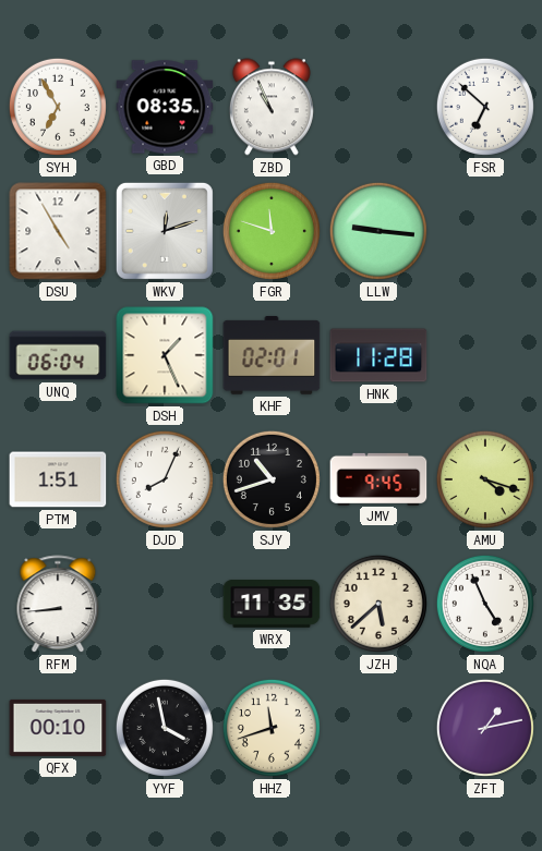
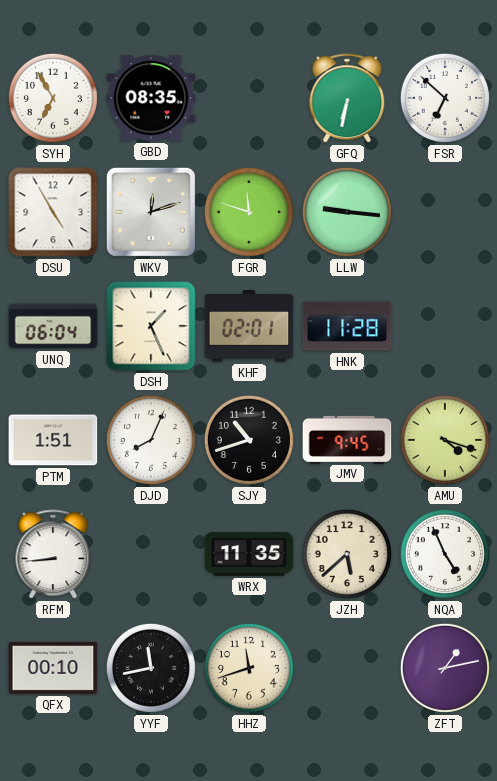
ZBD: 10:56 -> none
GFQ: none -> 6:32
YYF: 3:58 -> 11:43
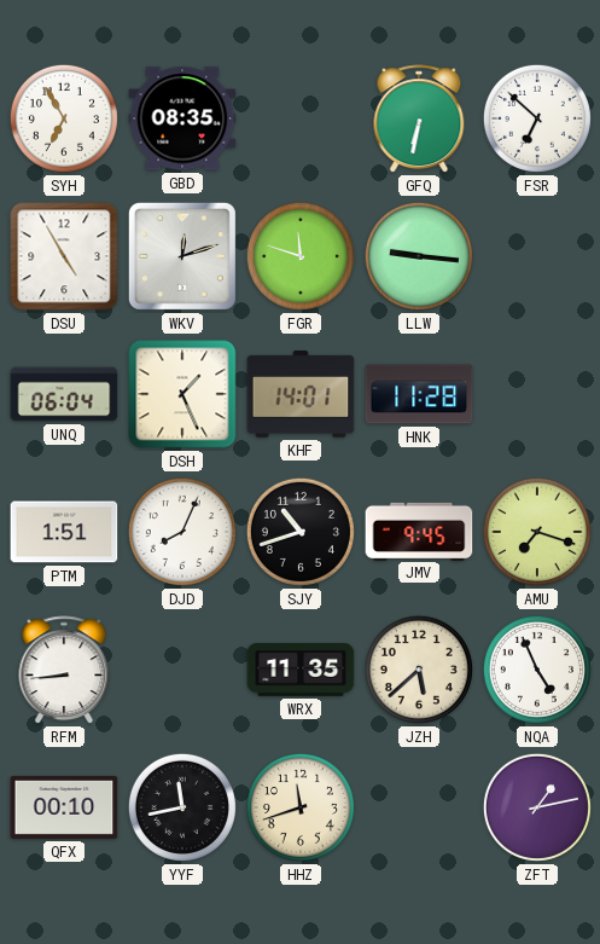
KHF: 02:01 -> 14:01
AMU: 4:18 -> 7:18
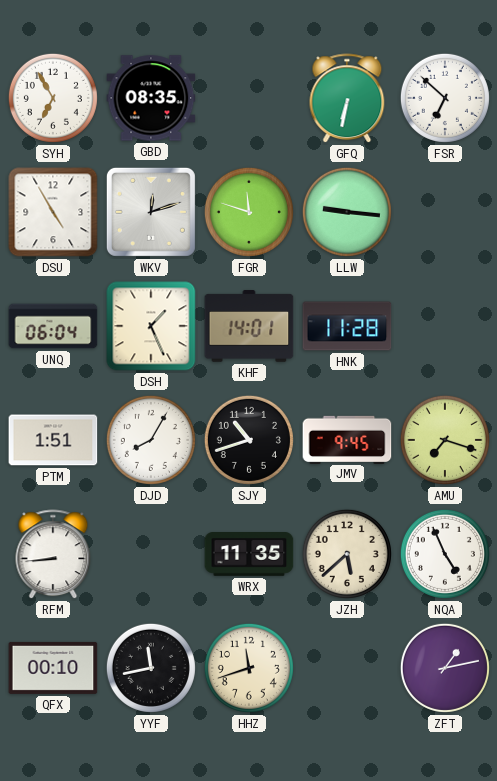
DJD: 8:04 -> 8:05
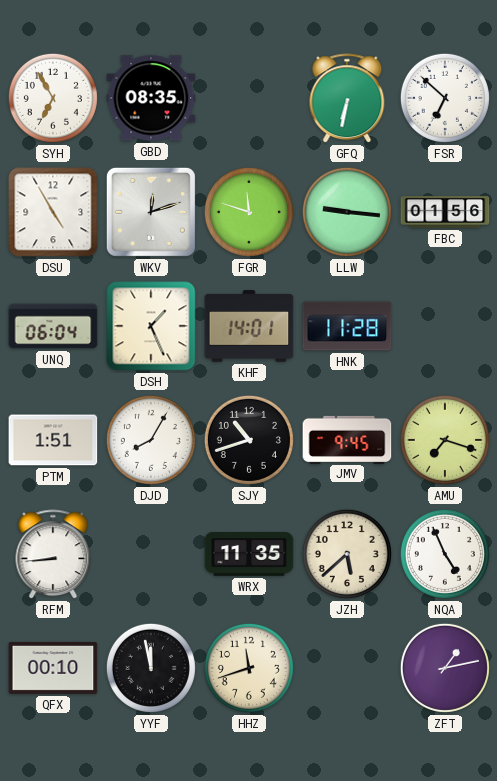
FBC: none -> 01:56
YYF: 11:43 -> 11:58
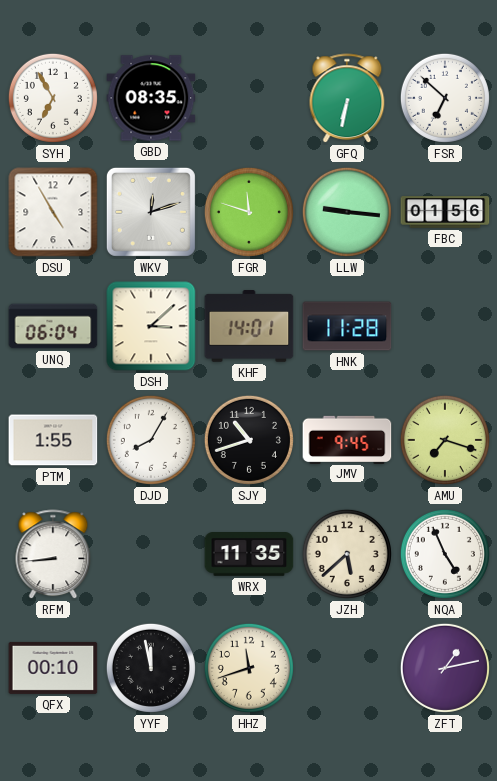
DSH: 1:26 -> 3:08
PTM: 1:51 -> 1:55
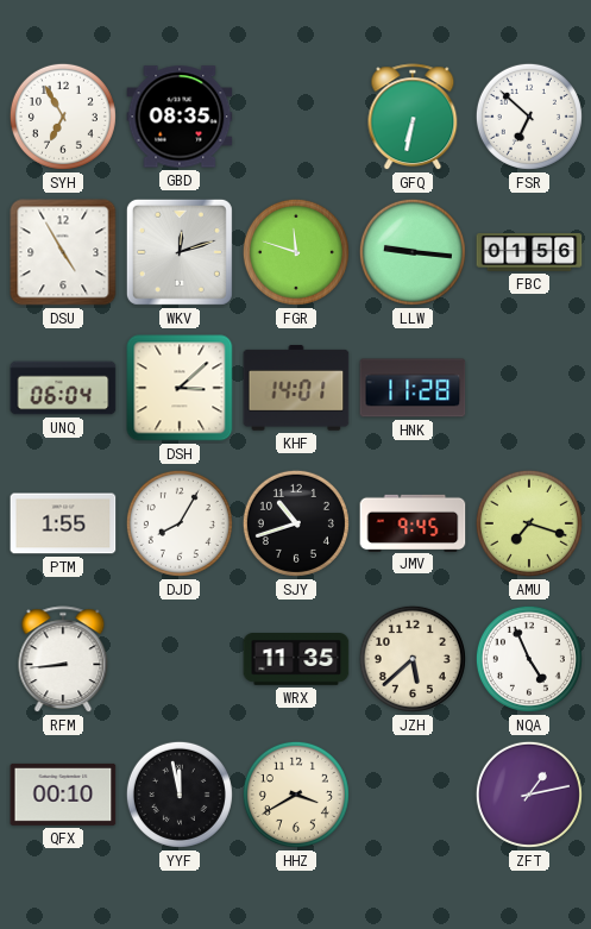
HHZ: 11:42 -> 3:40
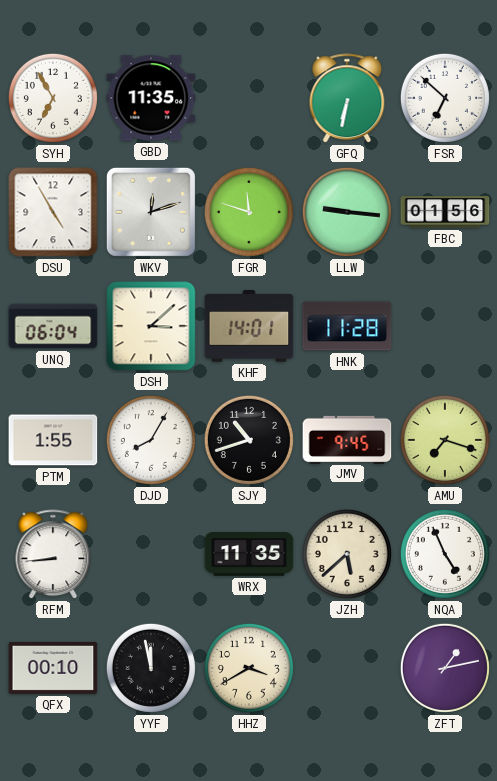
GBD: 08:35 -> 11:35
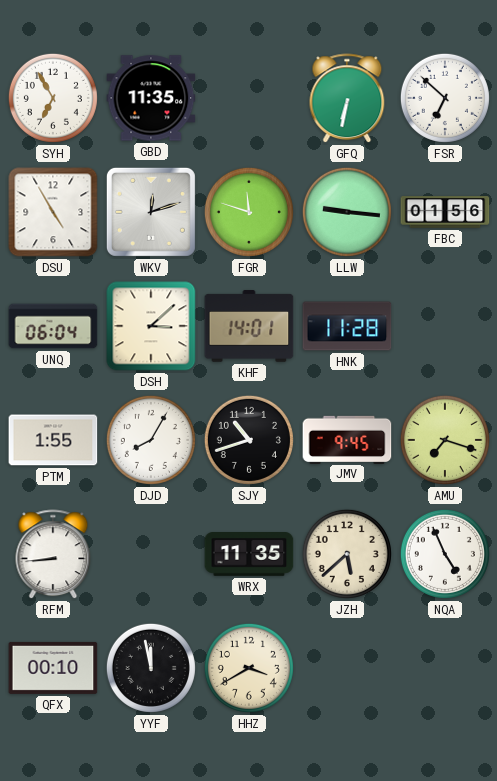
ZFT: 1:13 -> none
